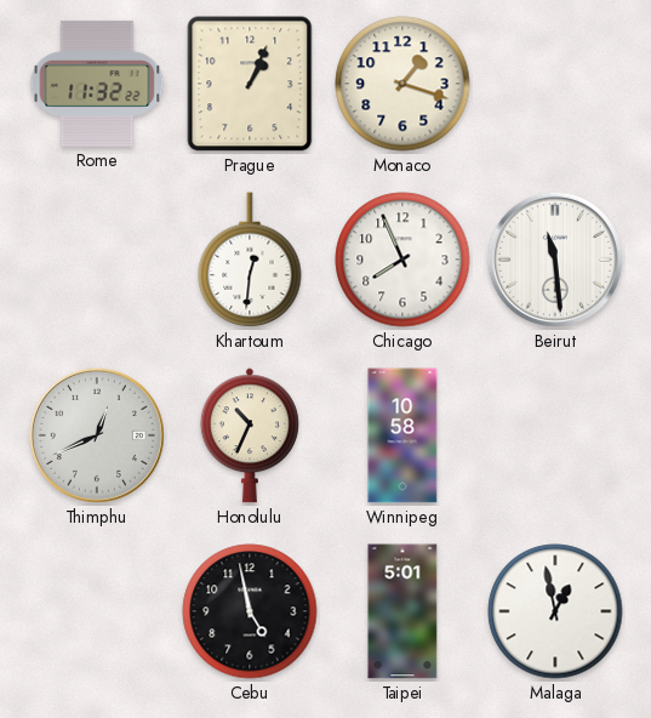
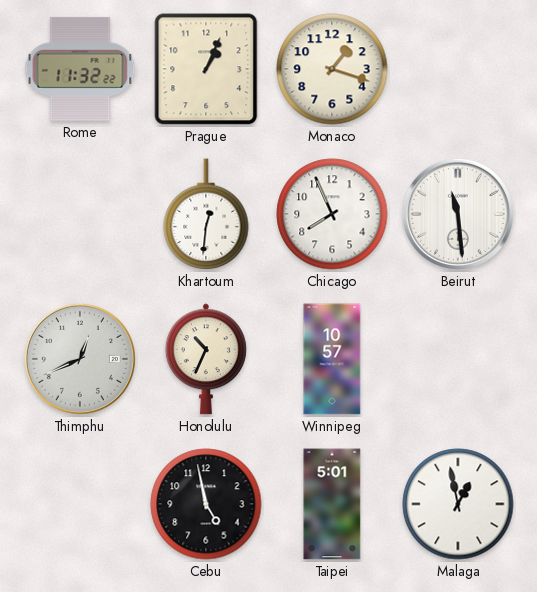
Winnipeg: 10:58 -> 10:57
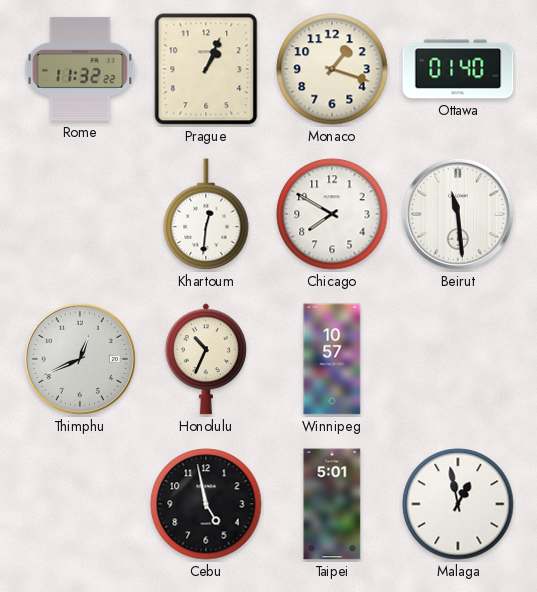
Ottawa: none -> 01:40
Chicago: 7:56 -> 7:50
